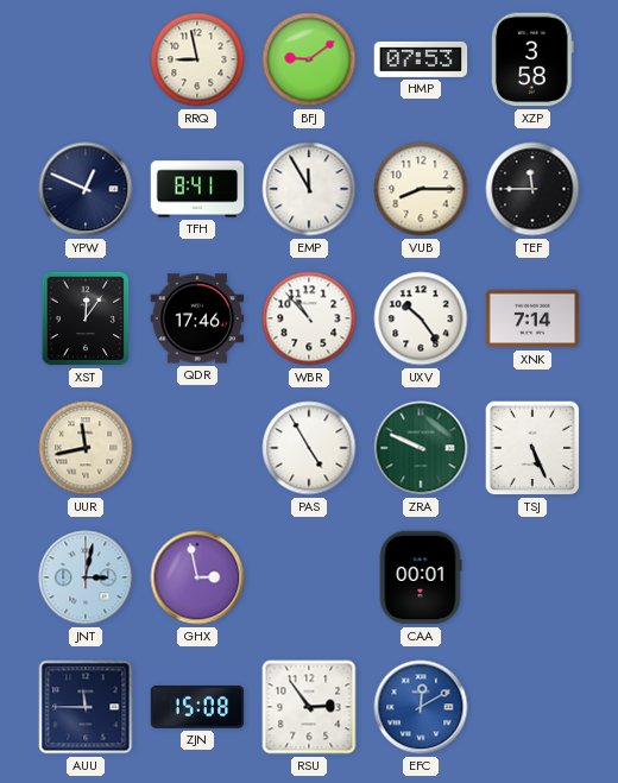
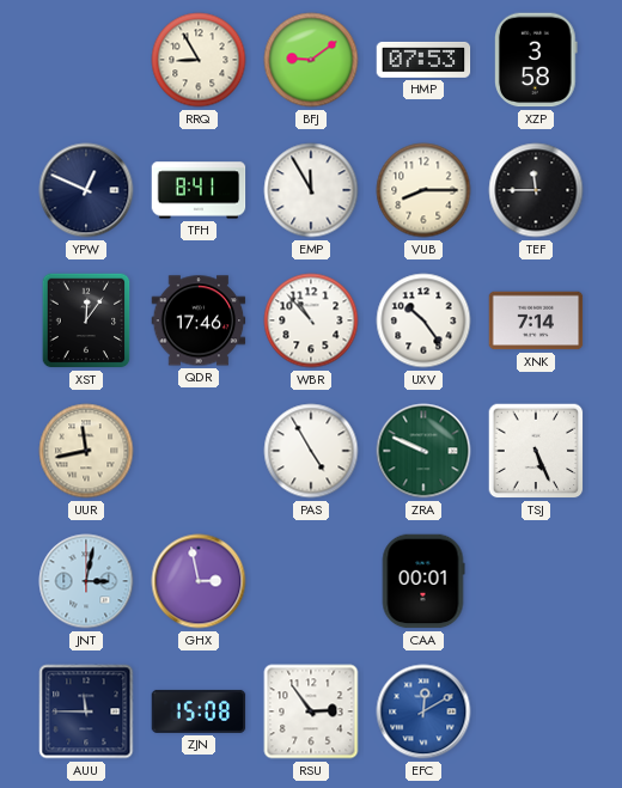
RRQ: 8:58 -> 8:55
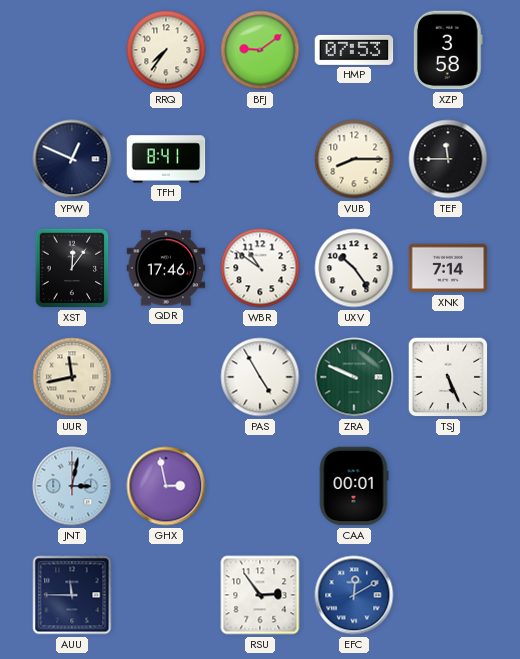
RRQ: 8:55 -> 7:36
EMP: 11:55 -> none
WBR: 10:53 -> 10:51
ZJN: 15:08 -> none
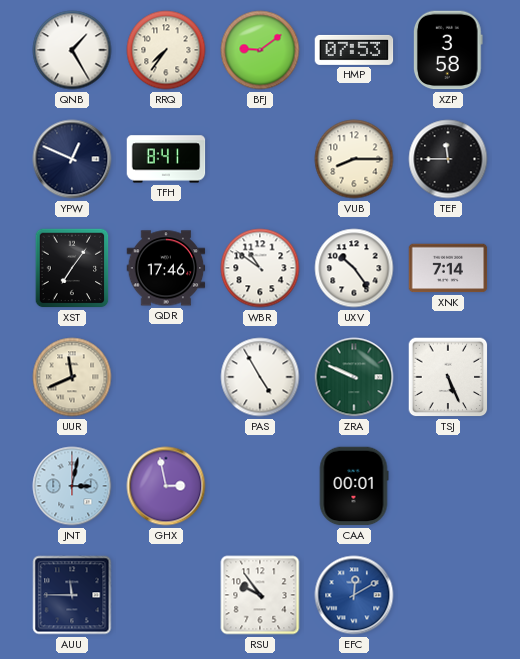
QNB: none -> 1:25
XST: 12:06 -> 7:06
UUR: 11:43 -> 11:41
RSU: 2:54 -> 9:54
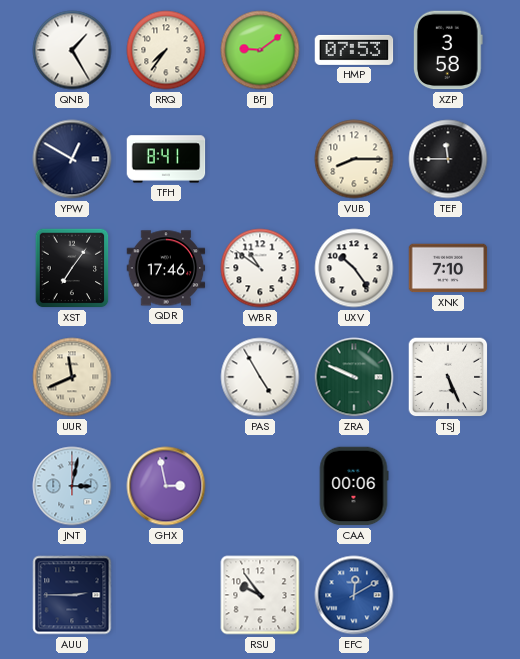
YPW: 12:49 -> 12:50
XNK: 7:14 -> 7:10
CAA: 00:01 -> 00:06
AUU: 11:45 -> 2:45
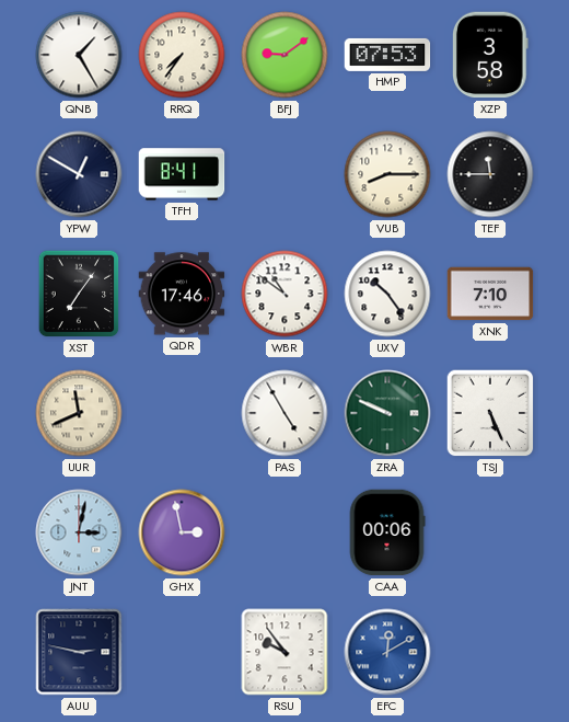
AUU: 2:45 -> 2:47
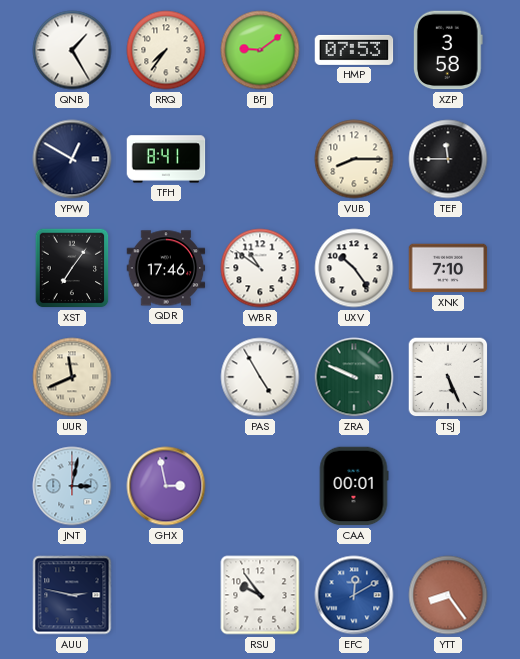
CAA: 00:06 -> 00:01
YTT: none -> 8:24
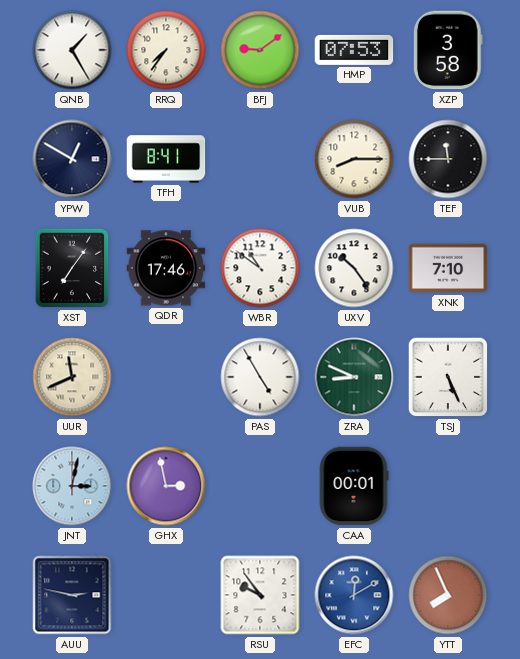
ZRA: 9:49 -> 8:49
YTT: 8:24 -> 7:56
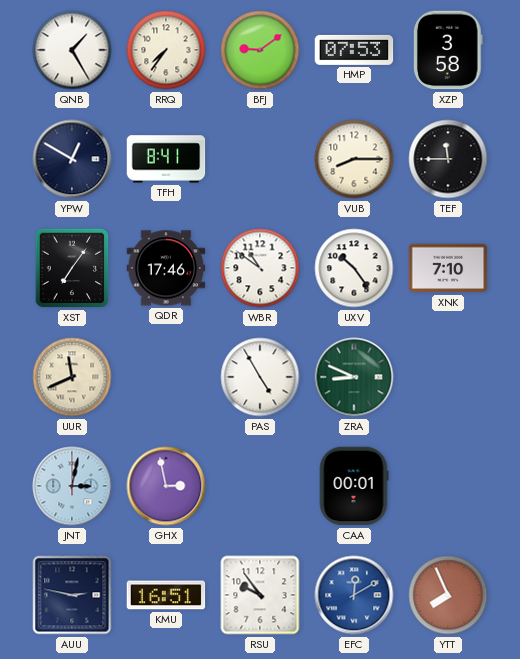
TSJ: 5:26 -> none
KMU: none -> 16:51
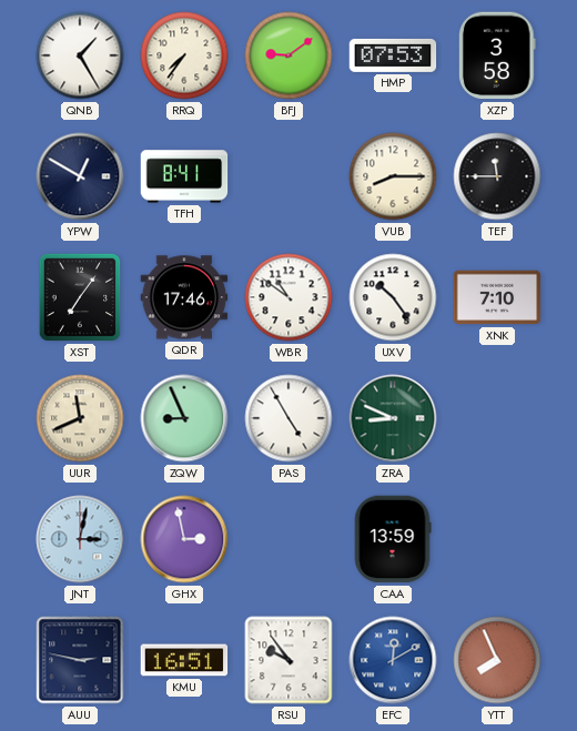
ZQW: none -> 8:56
CAA: 00:01 -> 13:59
